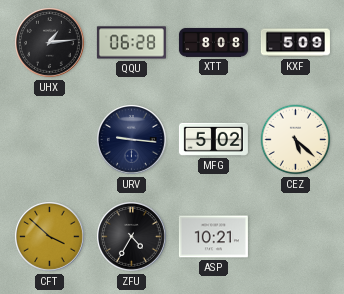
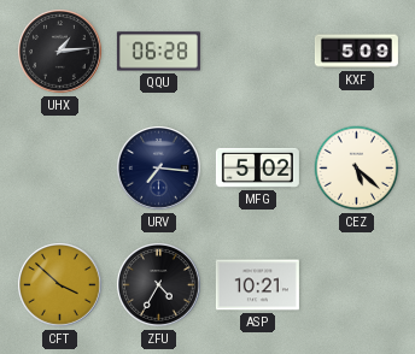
XTT: 8:08 -> none
URV: 9:16 -> 7:16
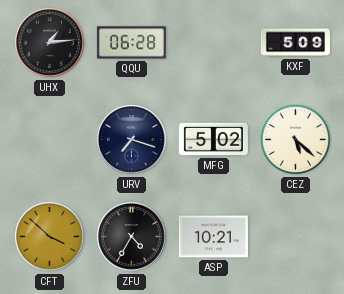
URV: 7:16 -> 7:18
